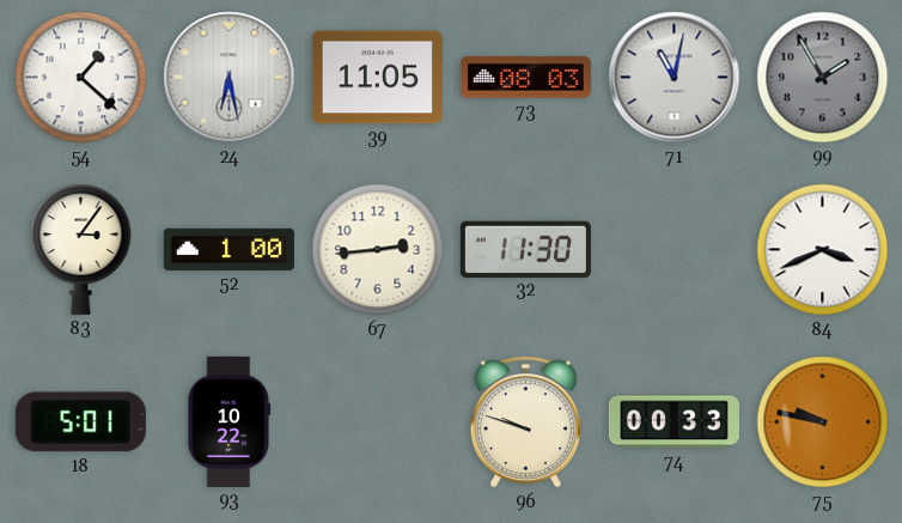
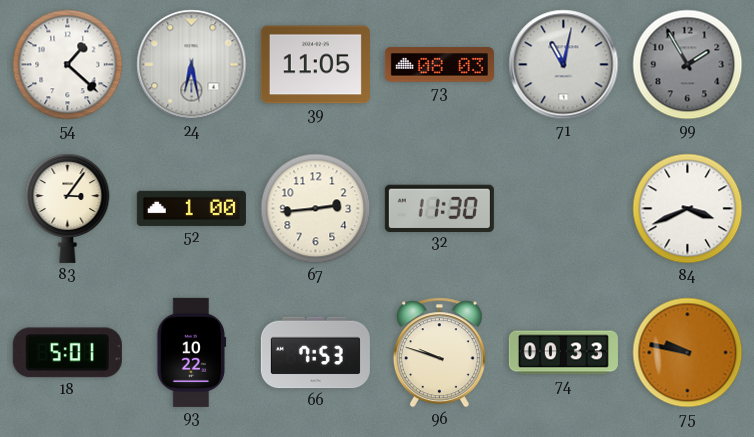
66: none -> 7:53
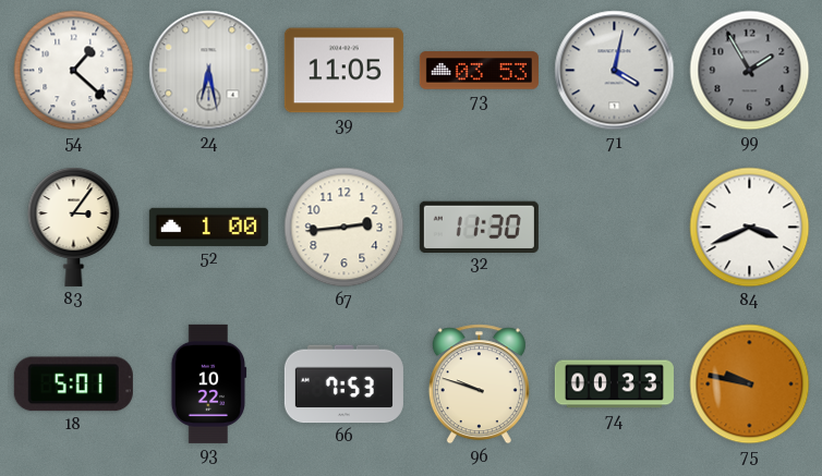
73: 08:03 -> 03:53
71: 11:02 -> 4:02
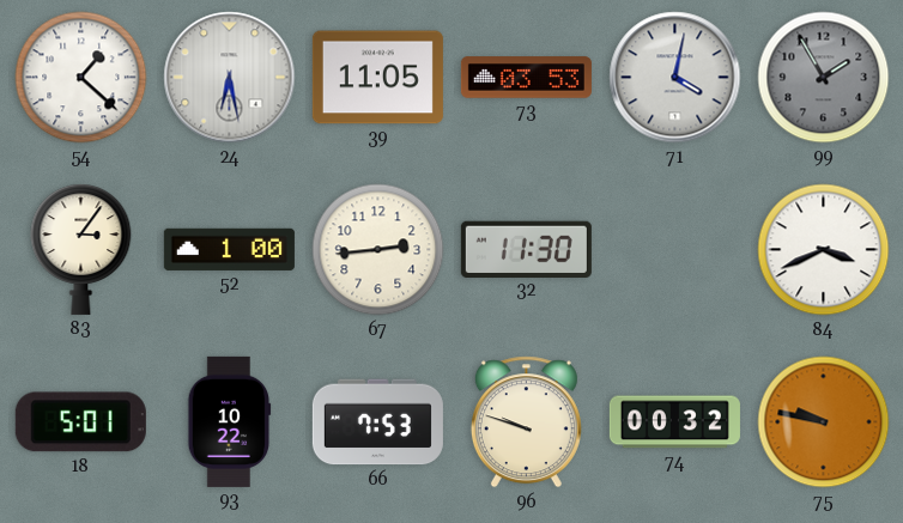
74: 00:33 -> 00:32
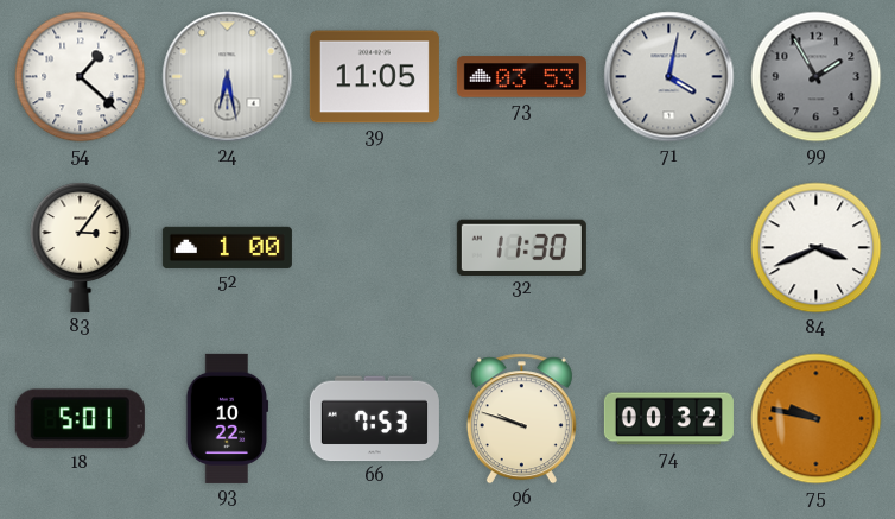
67: 2:44 -> none
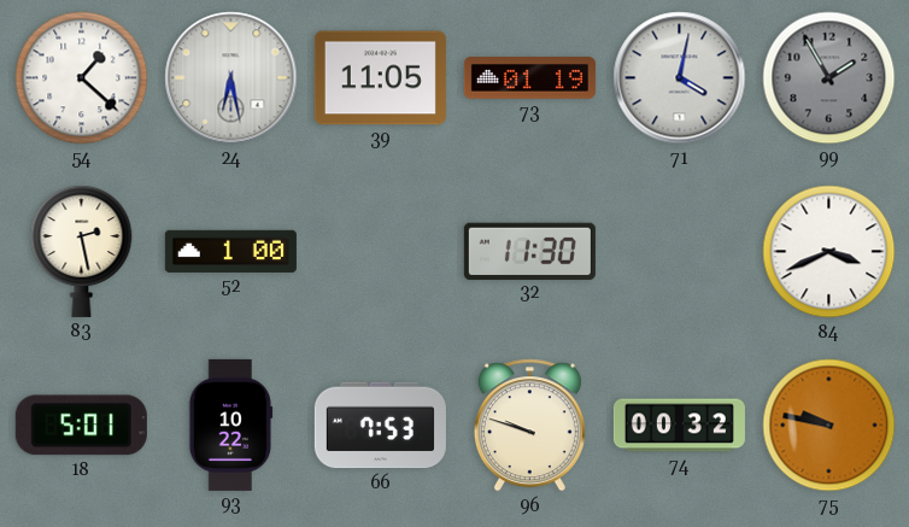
73: 03:53 -> 01:19
83: 3:06 -> 2:28
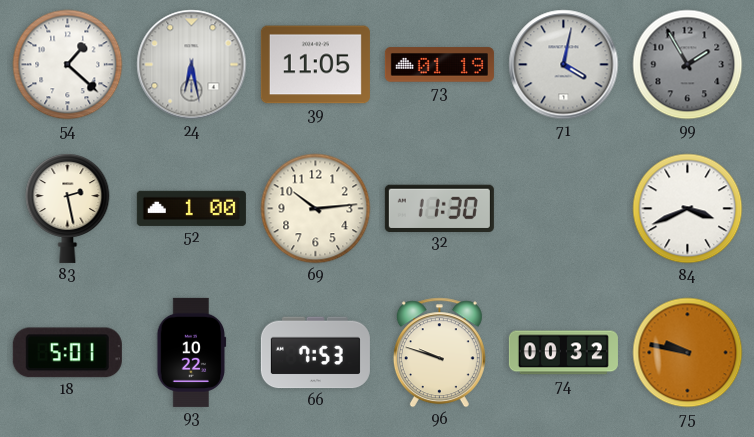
69: none -> 10:14
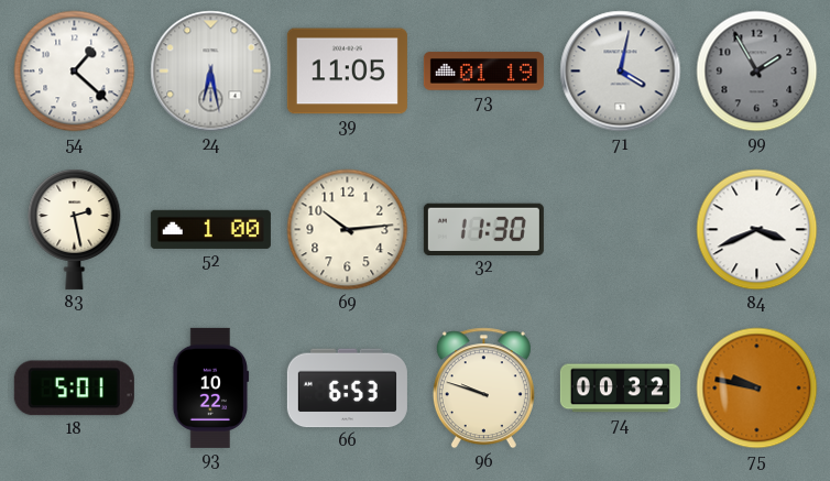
66: 7:53 -> 6:53
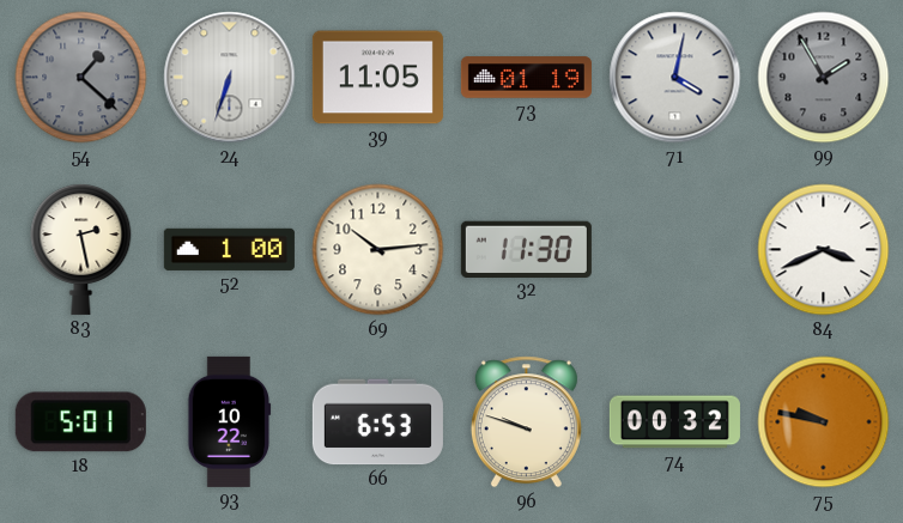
54 dial: white -> grey
24: 6:28 -> 6:33
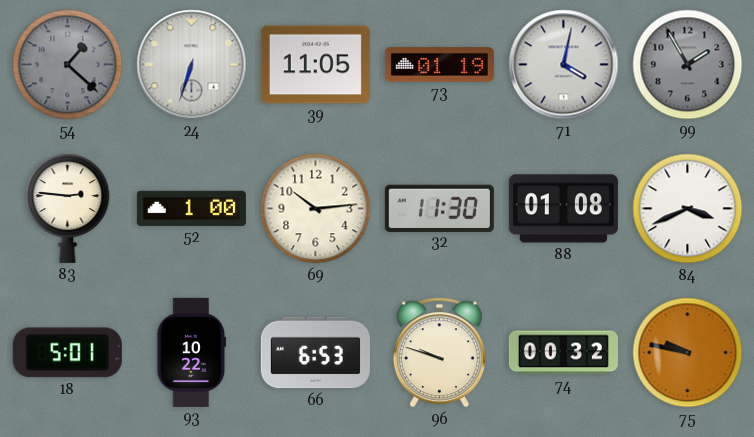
83: 2:28 -> 2:46
88: none -> 01:08
